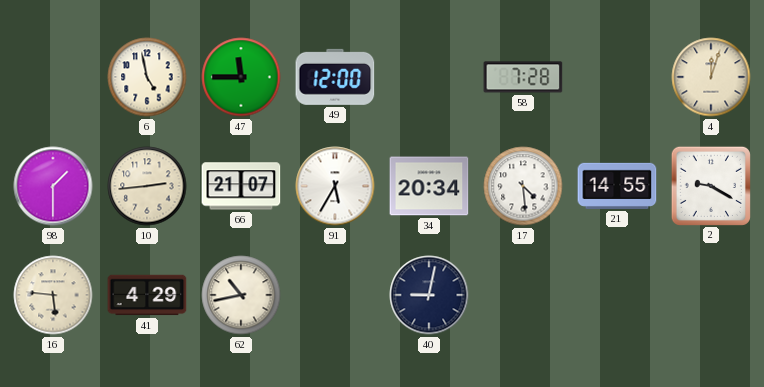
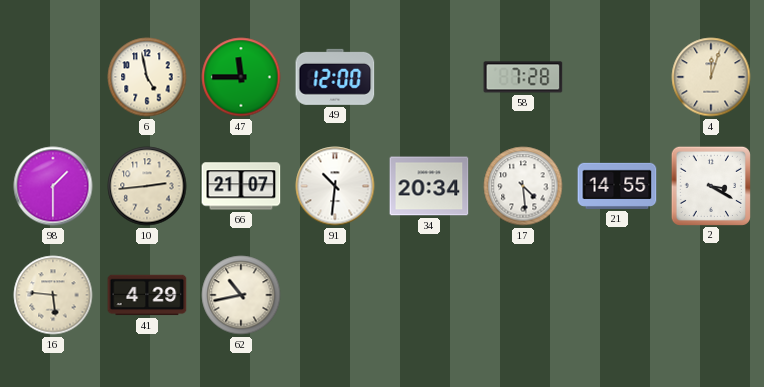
91: 5:35 -> 10:31
2: 9:20 -> 3:20
40: 9:02 -> none
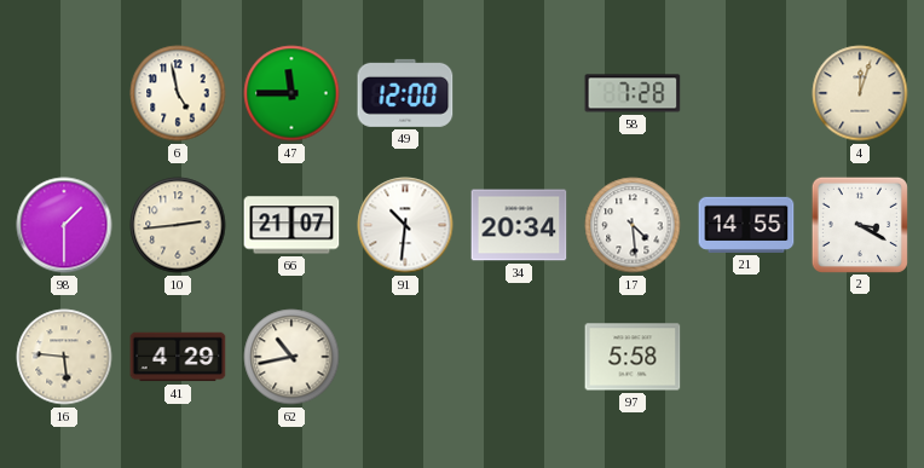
97: none -> 5:58
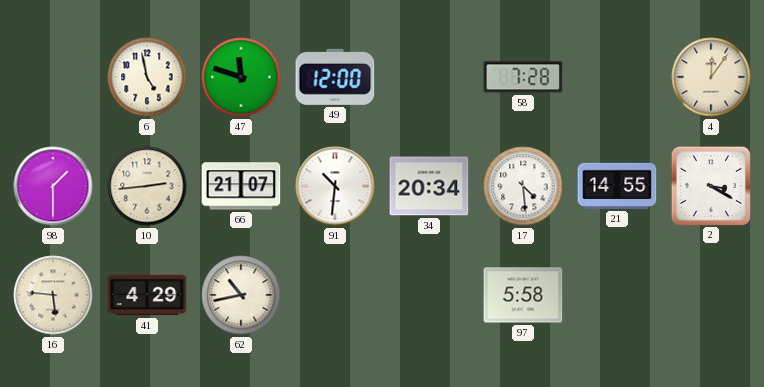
47: 11:45 -> 11:48
4: 12:03 -> 12:06
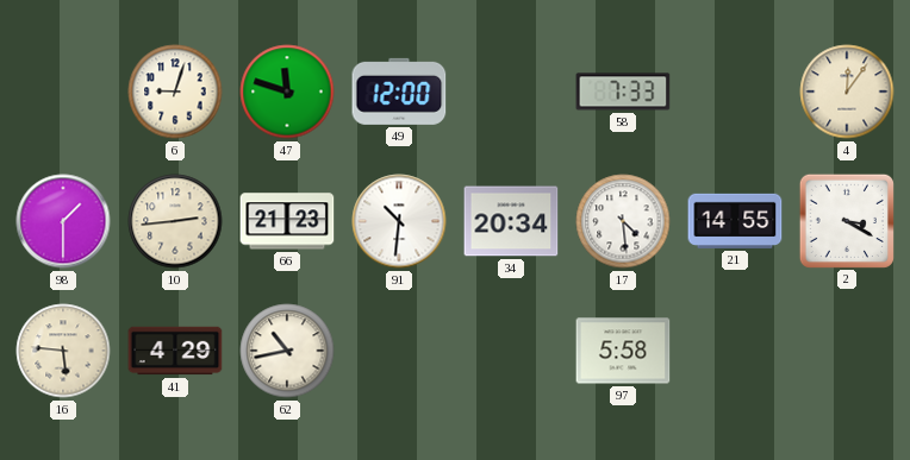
6: 4:58 -> 9:03
58: 7:28 -> 7:33
66: 21:07 -> 21:23
